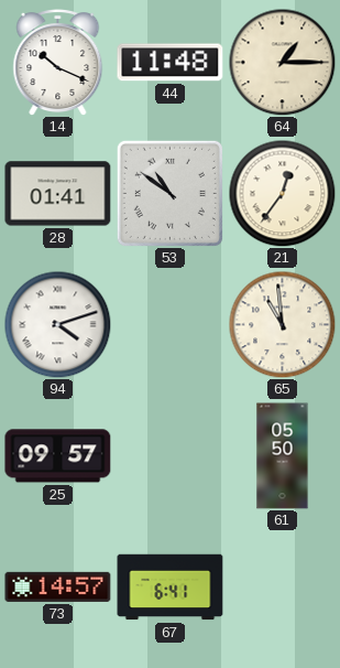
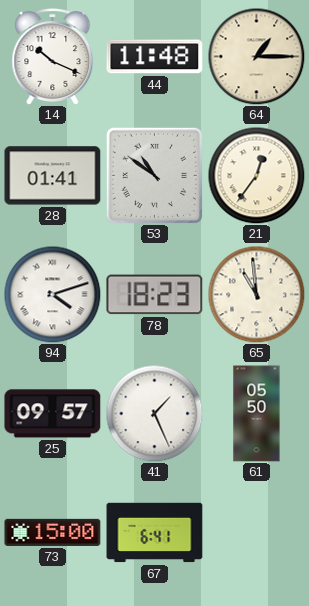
78: none -> 18:23
41: none -> 1:26
73: 14:57 -> 15:00
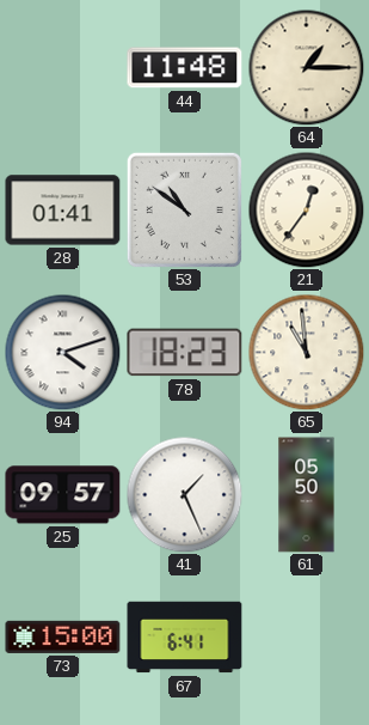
14: 10:19 -> none
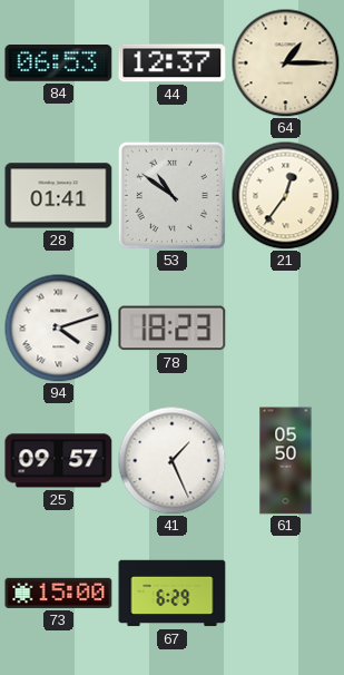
84: none -> 06:53
44: 11:48 -> 12:37
65: 10:59 -> none
67: 6:41 -> 6:29
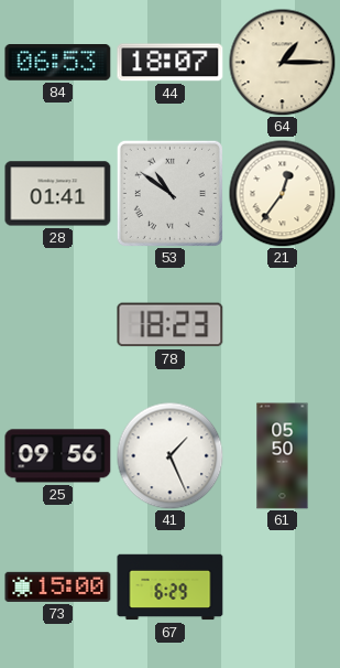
44: 12:37 -> 18:07
94: 4:12 -> none
25: 09:57 -> 09:56
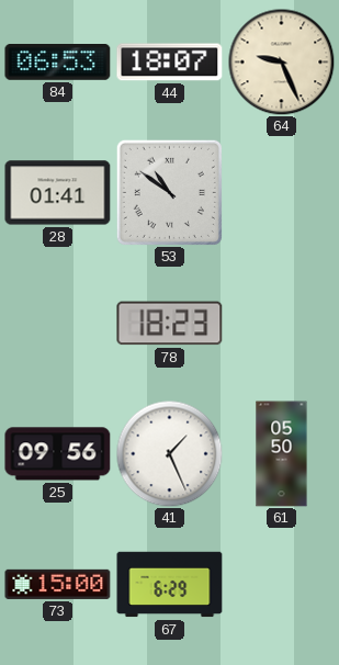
64: 1:15 -> 9:26
21: 12:36 -> none
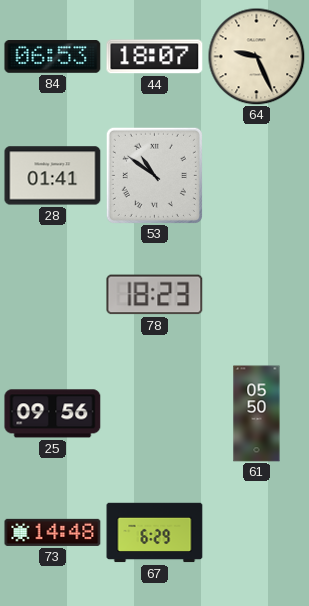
41: 1:26 -> none
73: 15:00 -> 14:48
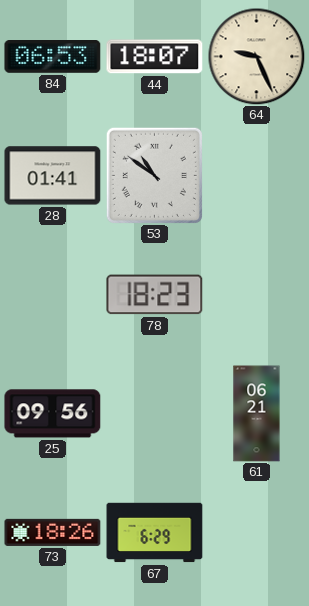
61: 05:50 -> 06:21
73: 14:48 -> 18:26
